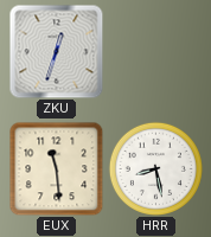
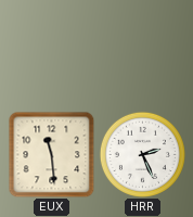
ZKU: 12:33 -> none
HRR: 8:28 -> 2:26
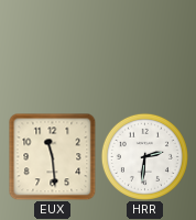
HRR: 2:26 -> 2:31
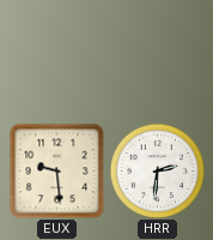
EUX: 11:29 -> 9:29
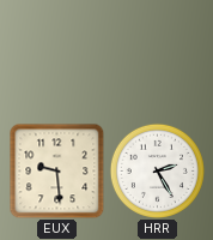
HRR: 2:31 -> 2:25
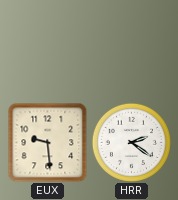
HRR: 2:25 -> 2:21
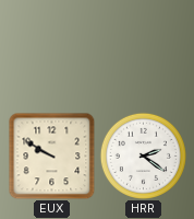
EUX: 9:29 -> 9:50
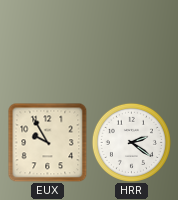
EUX: 9:50 -> 9:55
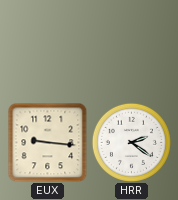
EUX: 9:55 -> 9:16
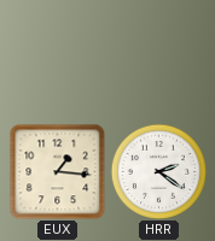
EUX: 9:16 -> 1:16
